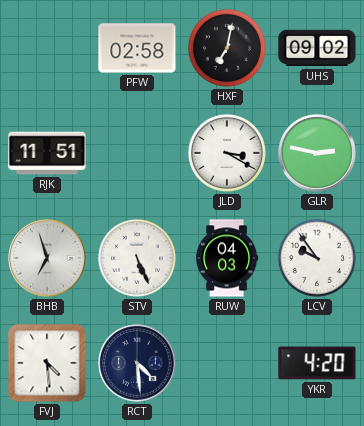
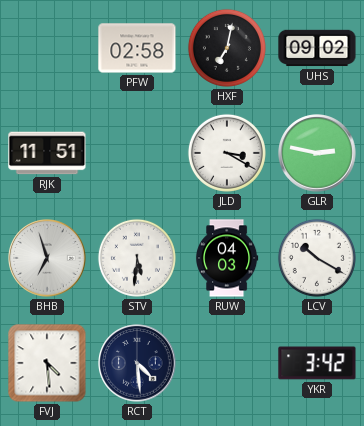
STV: 5:26 -> 5:31
LCV: 9:54 -> 10:20
YKR: 4:20 -> 3:42
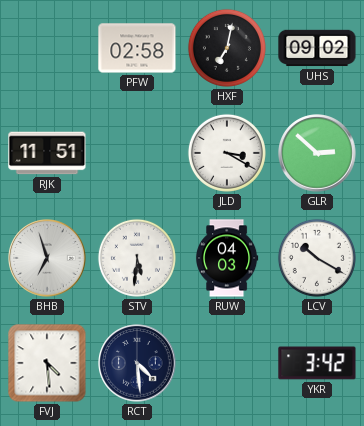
GLR: 2:47 -> 2:52
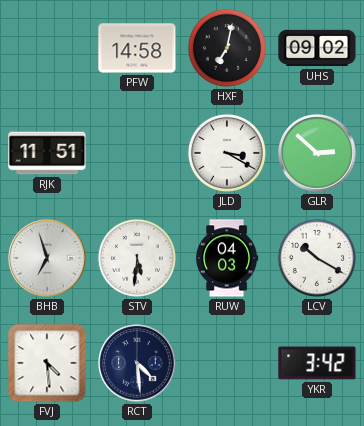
PFW: 02:58 -> 14:58
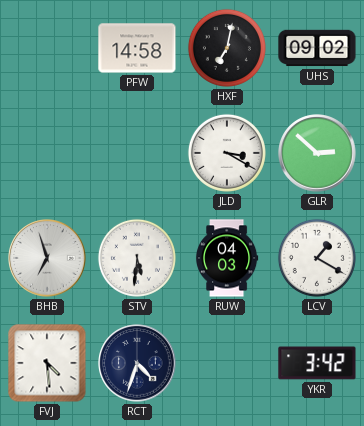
RJK: 11:51 -> none
LCV: 10:20 -> 1:20
RCT: 4:29 -> 4:33
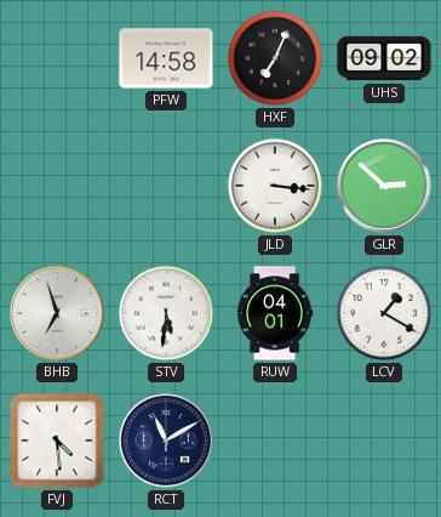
HXF: 7:02 -> 7:04
JLD: 3:20 -> 3:16
RUW: 04:03 -> 04:01
RCT: 4:33 -> 11:10
YKR: 3:42 -> none
